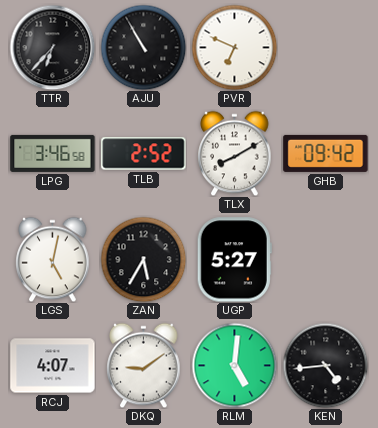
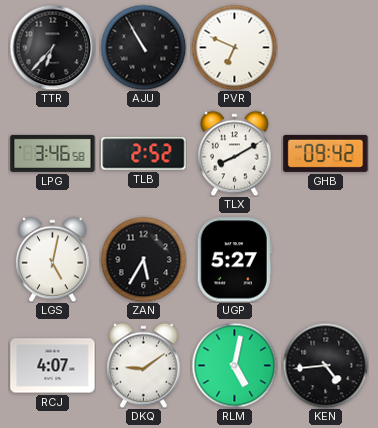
RLM: 5:01 -> 5:02
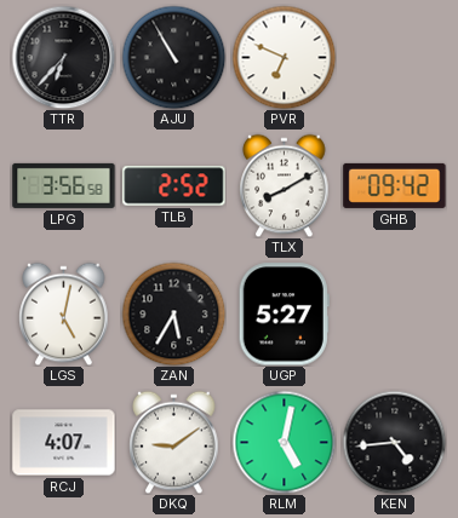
LPG: 3:46 -> 3:56
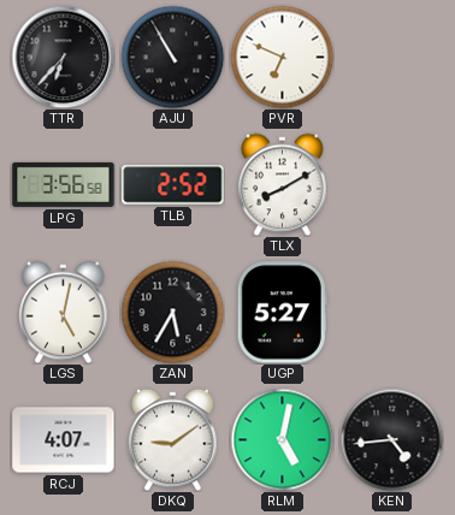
GHB: 09:42 -> none
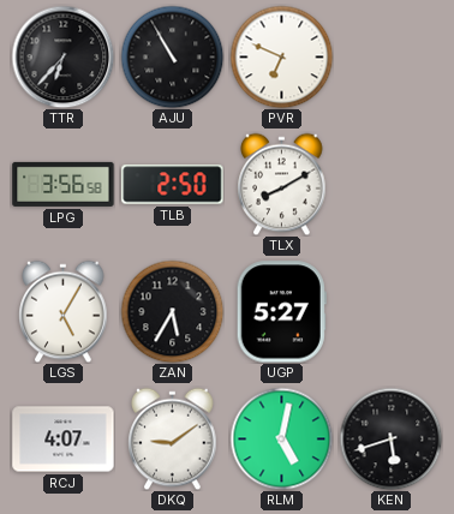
TLB: 2:52 -> 2:50
LGS: 5:02 -> 5:05
KEN: 4:44 -> 5:42
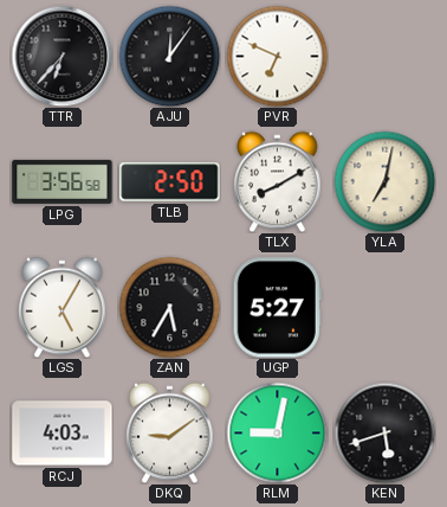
AJU: 10:55 -> 12:06
YLA: none -> 7:02
RCJ: 4:07 -> 4:03
RLM: 5:02 -> 9:02
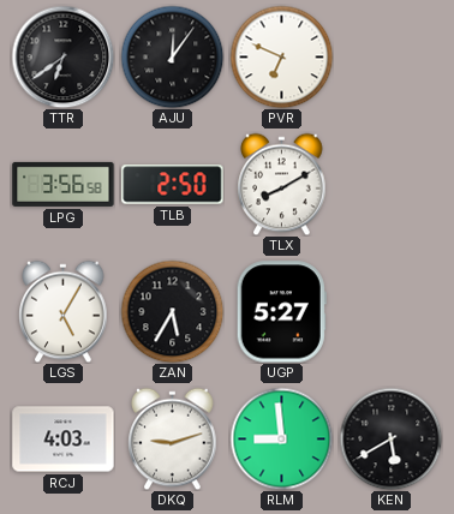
TTR: 6:37 -> 6:39
YLA: 7:02 -> none
DKQ: 9:09 -> 9:12
RLM: 9:02 -> 8:59
KEN: 5:42 -> 5:40
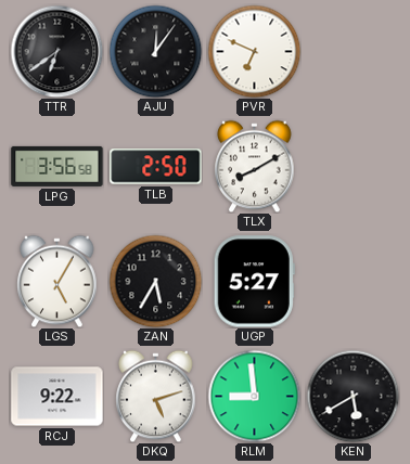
RCJ: 4:03 -> 9:22
DKQ: 9:12 -> 5:12
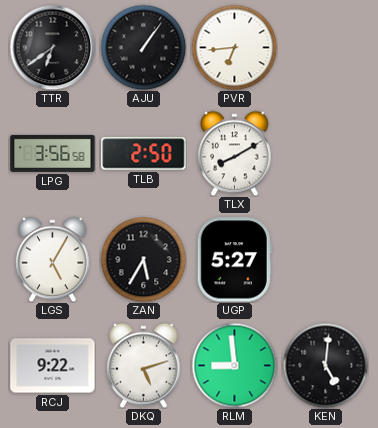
AJU: 12:06 -> 1:06
PVR: 6:49 -> 6:44
KEN: 5:40 -> 5:01
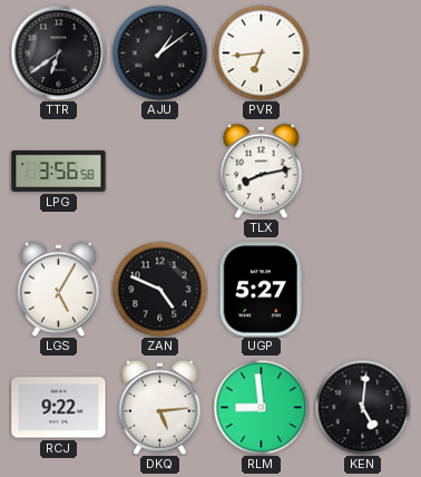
AJU: 1:06 -> 1:09
TLB: 2:50 -> none
TLX: 8:10 -> 8:13
ZAN: 5:35 -> 4:49
DKQ: 5:12 -> 5:14
